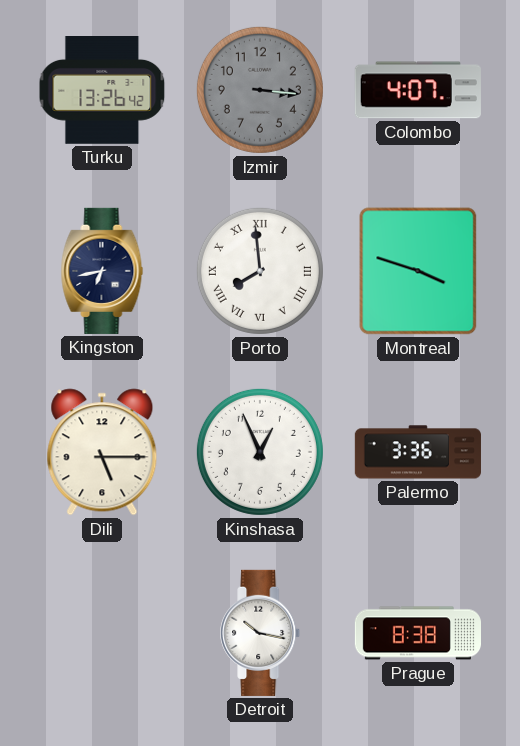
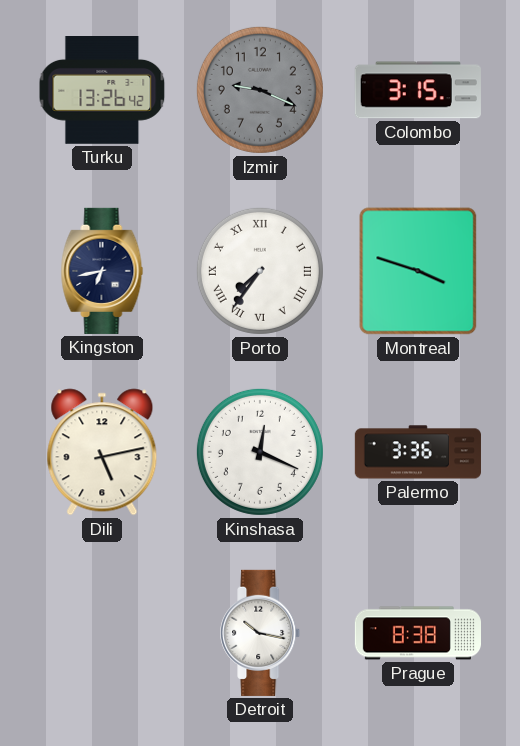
Izmir: 3:16 -> 9:19
Colombo: 4:07 -> 3:15
Porto: 7:59 -> 7:36
Dili: 5:15 -> 5:13
Kinshasa: 12:56 -> 12:19
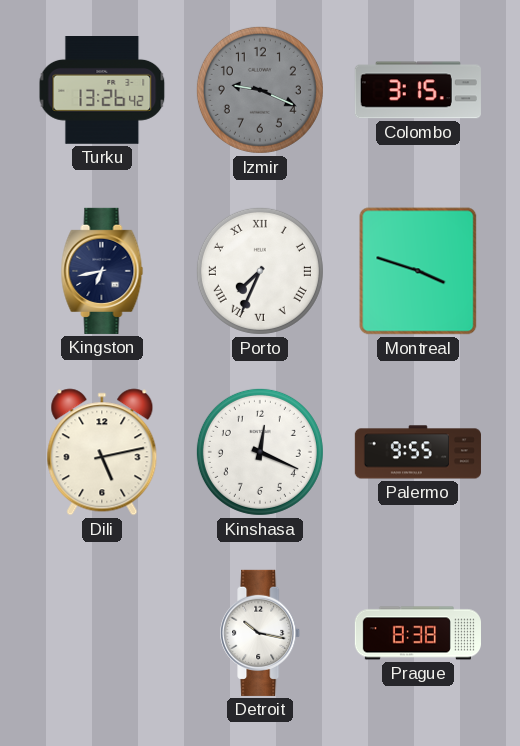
Porto: 7:36 -> 7:34
Palermo: 3:36 -> 9:55
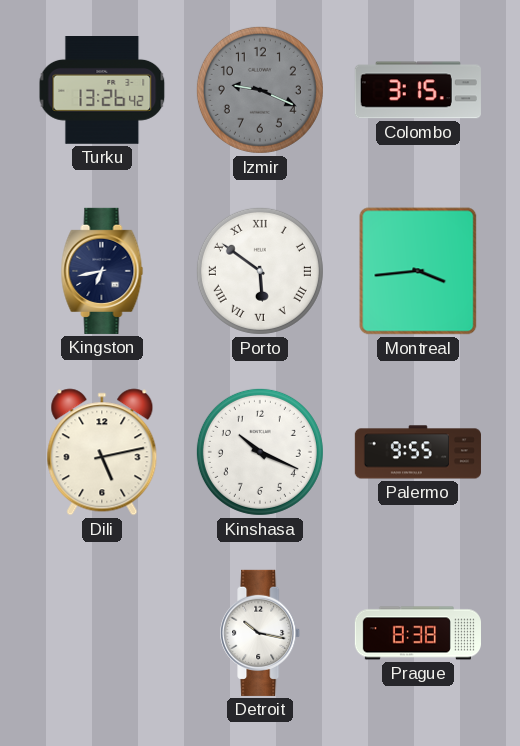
Porto: 7:34 -> 5:51
Montreal: 3:48 -> 3:44
Kinshasa: 12:19 -> 10:19
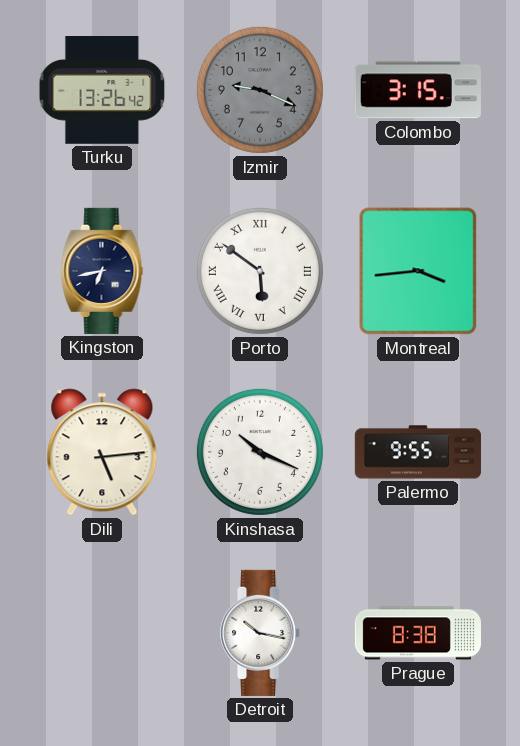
Dili: 5:13 -> 5:14
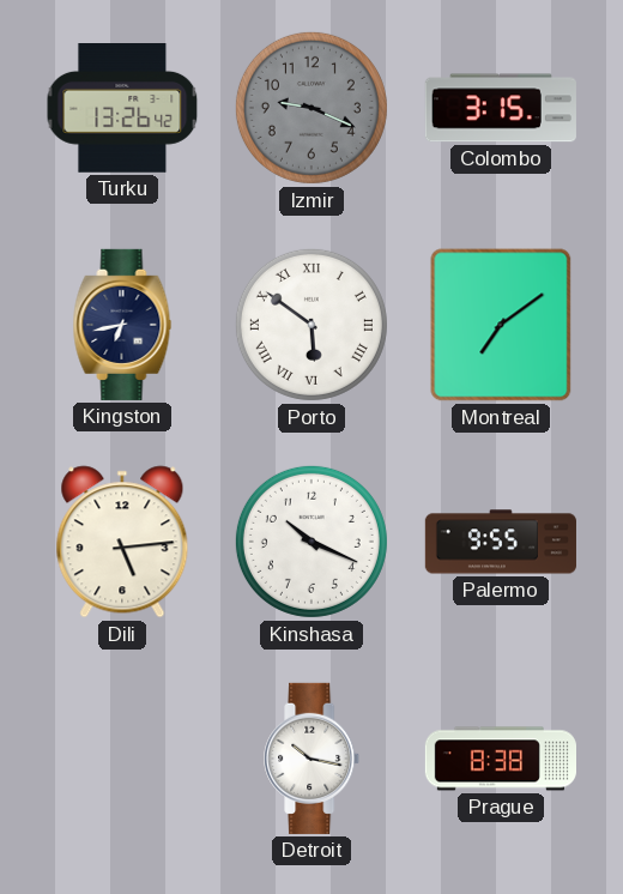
Montreal: 3:44 -> 7:09
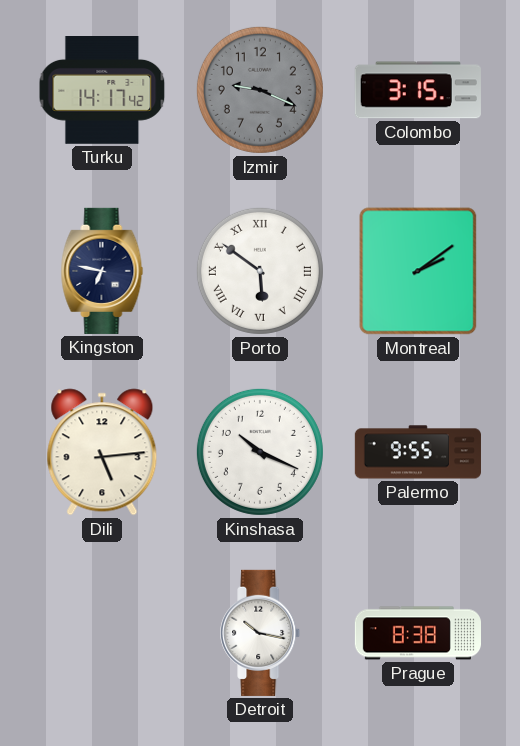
Turku: 13:26 -> 14:17
Kingston: 6:43 -> 6:47
Montreal: 7:09 -> 2:09
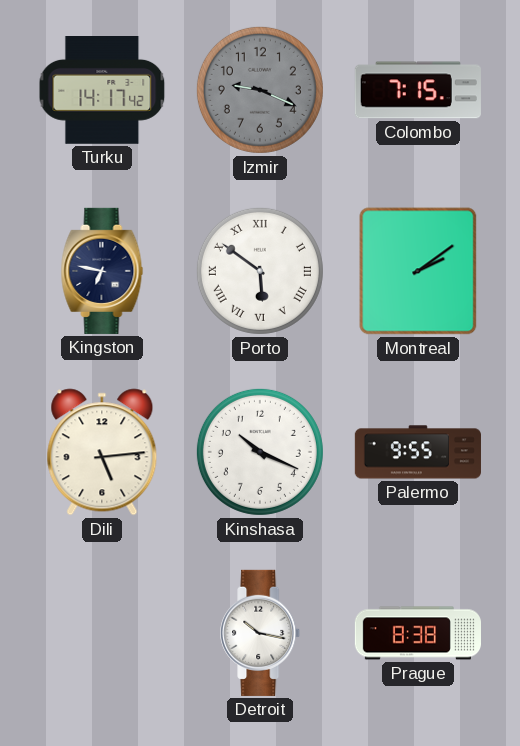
Colombo: 3:15 -> 7:15
